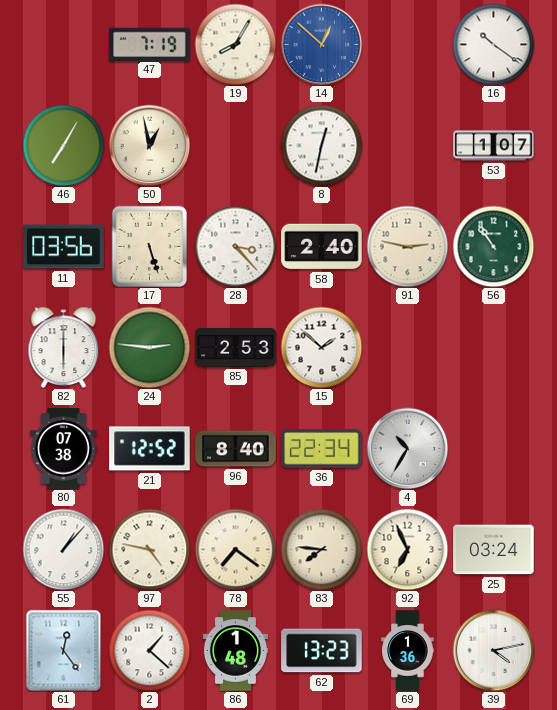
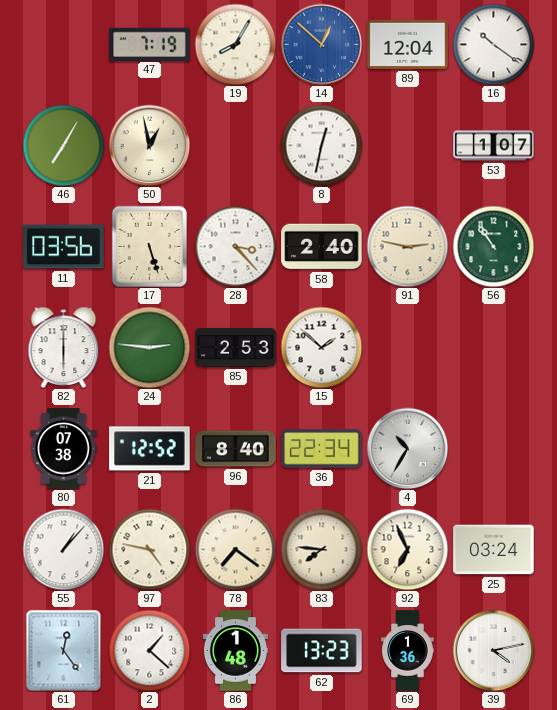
89: none -> 12:04
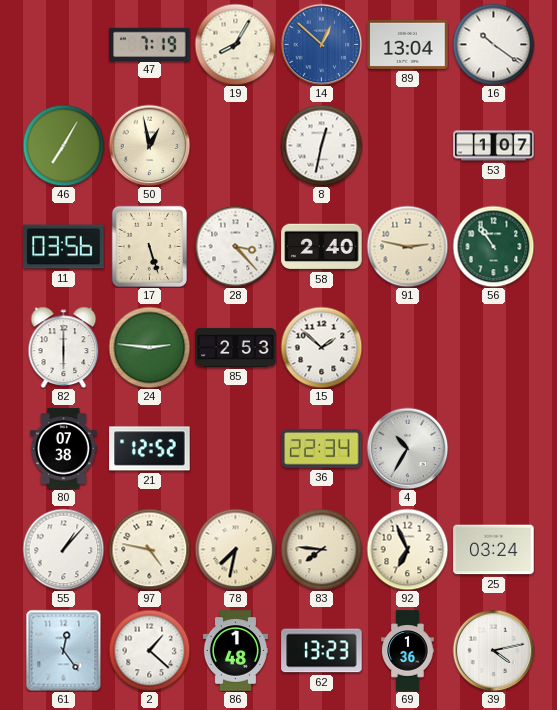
89: 12:04 -> 13:04
96: 8:40 -> none
78: 7:21 -> 7:32
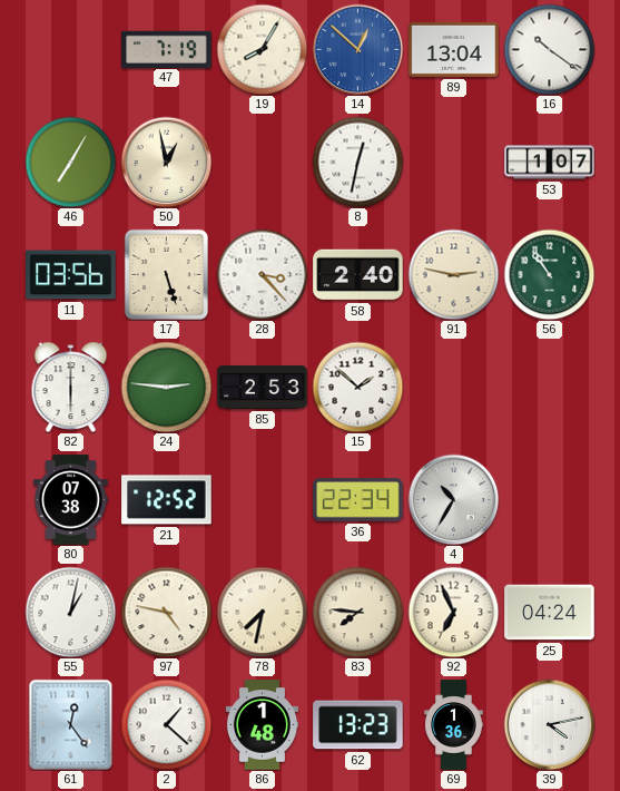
55: 1:07 -> 1:02
25: 03:24 -> 04:24
